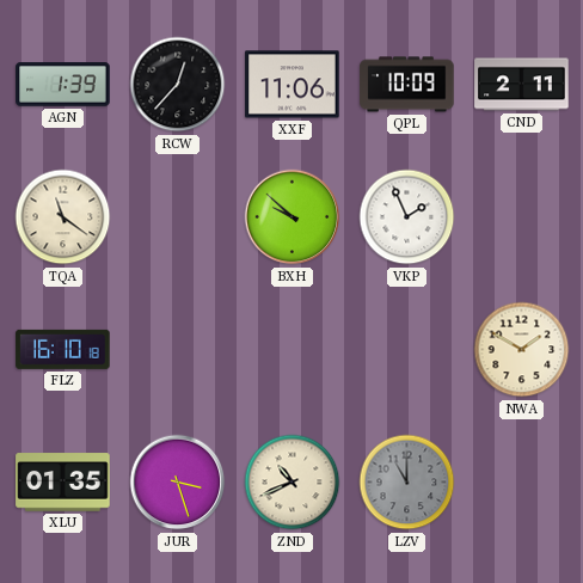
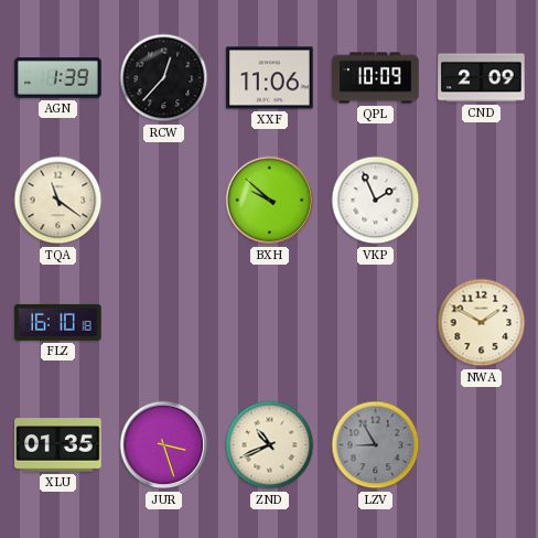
CND: 2:11 -> 2:09
LZV: 11:00 -> 8:55
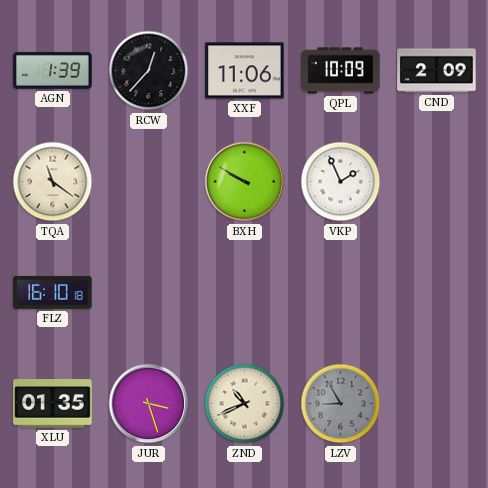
BXH: 9:52 -> 9:50
NWA: 1:50 -> none
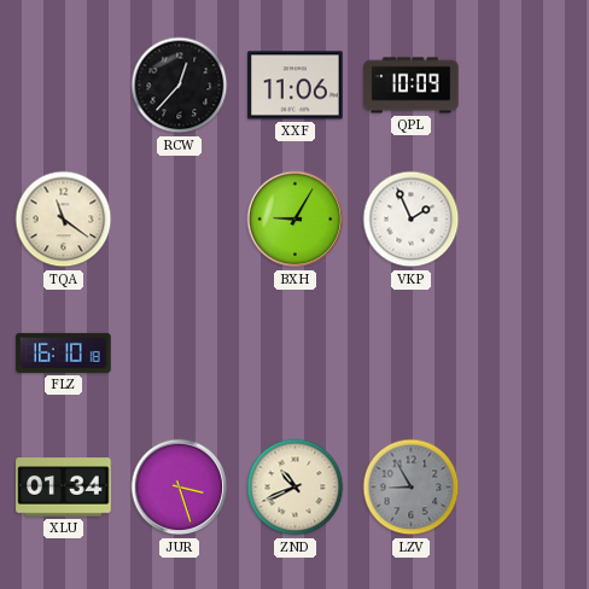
AGN: 1:39 -> none
CND: 2:09 -> none
BXH: 9:50 -> 9:05
XLU: 01:35 -> 01:34
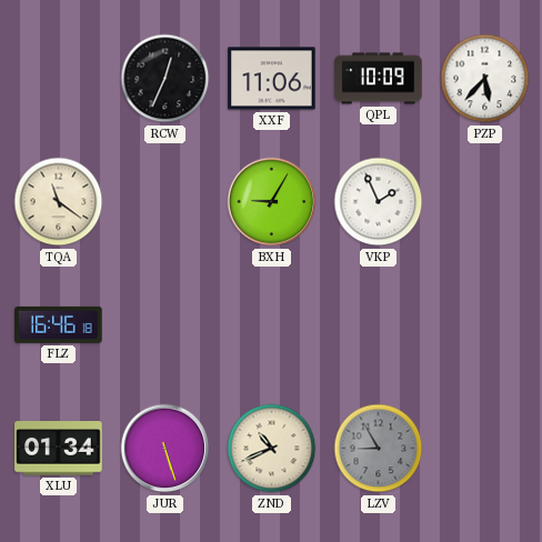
RCW: 12:37 -> 12:34
PZP: none -> 5:37
FLZ: 16:10 -> 16:46
JUR: 3:27 -> 5:27
